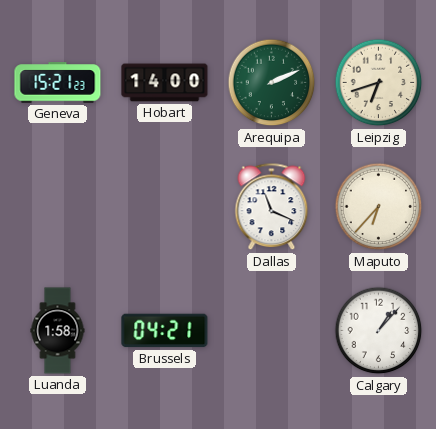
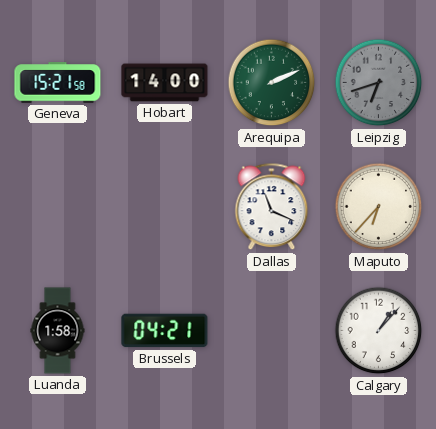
Geneva: 15:21:23 -> 15:21:58
Leipzig dial: cream -> grey
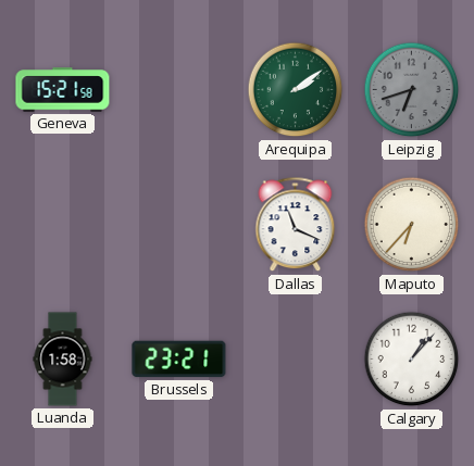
Hobart: 14:00 -> none
Arequipa: 2:11 -> 2:09
Brussels: 04:21 -> 23:21
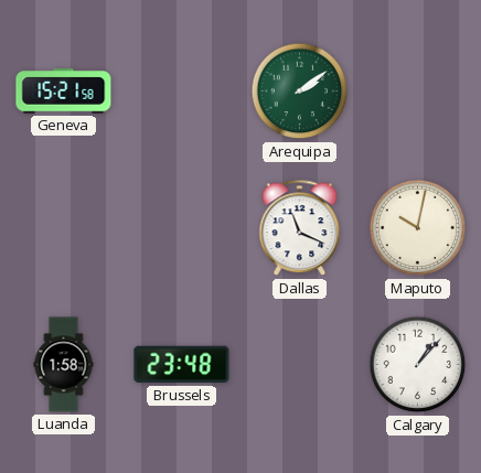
Leipzig: 6:42 -> none
Maputo: 6:37 -> 10:02
Brussels: 23:21 -> 23:48
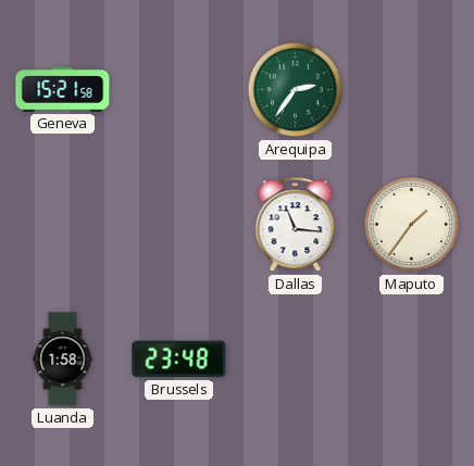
Arequipa: 2:09 -> 2:36
Dallas: 11:19 -> 11:16
Maputo: 10:02 -> 1:36
Calgary: 1:07 -> none
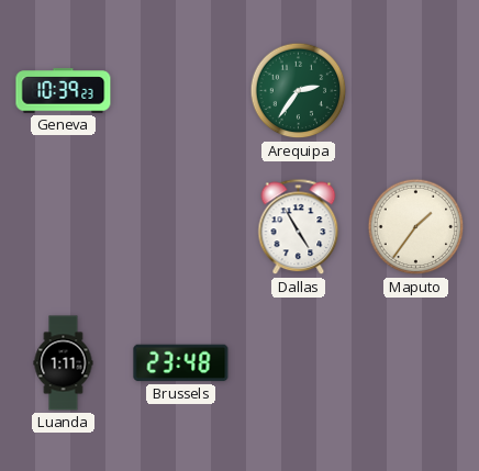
Geneva: 15:21 -> 10:39
Dallas: 11:16 -> 4:55
Luanda: 1:58 -> 1:11
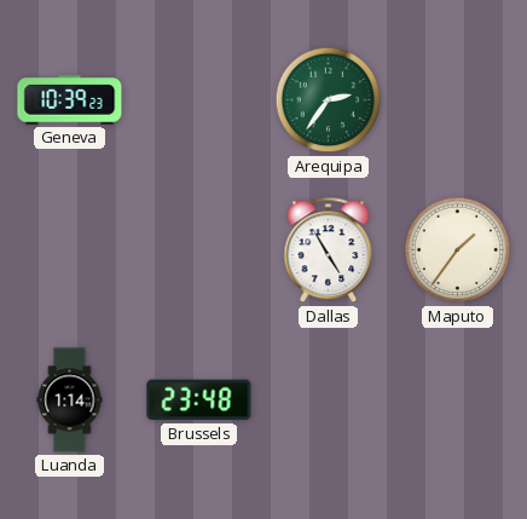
Luanda: 1:11 -> 1:14
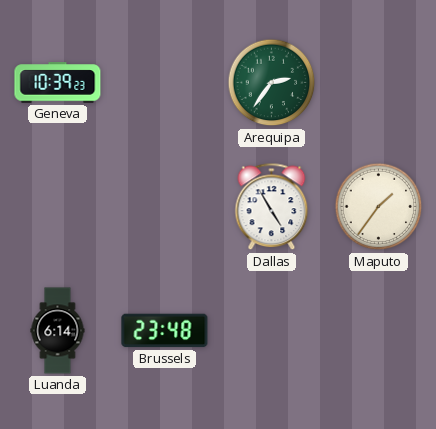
Luanda: 1:14 -> 6:14
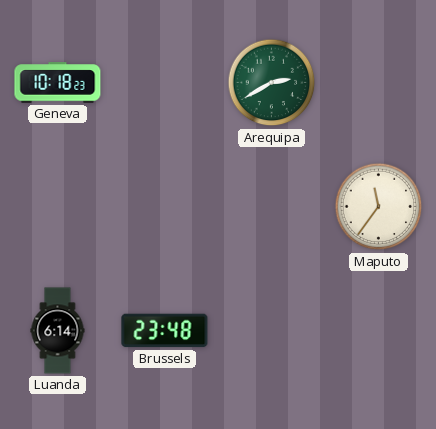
Geneva: 10:39 -> 10:18
Arequipa: 2:36 -> 2:40
Dallas: 4:55 -> none
Maputo: 1:36 -> 11:36
